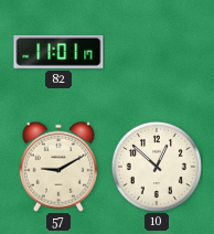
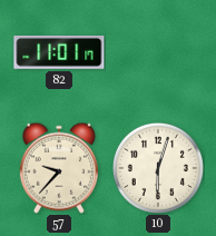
57: 9:10 -> 9:37
10: 12:52 -> 6:03
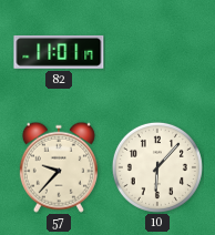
10: 6:03 -> 6:07
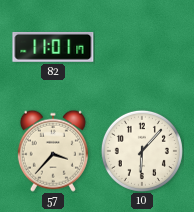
57: 9:37 -> 3:37
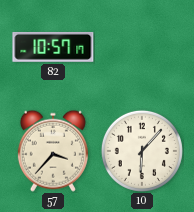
82: 11:01 -> 10:57
